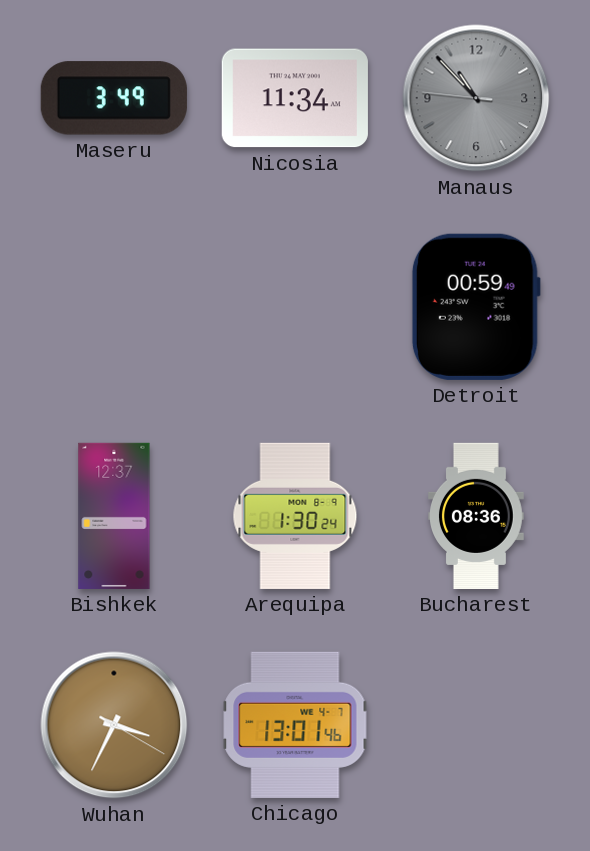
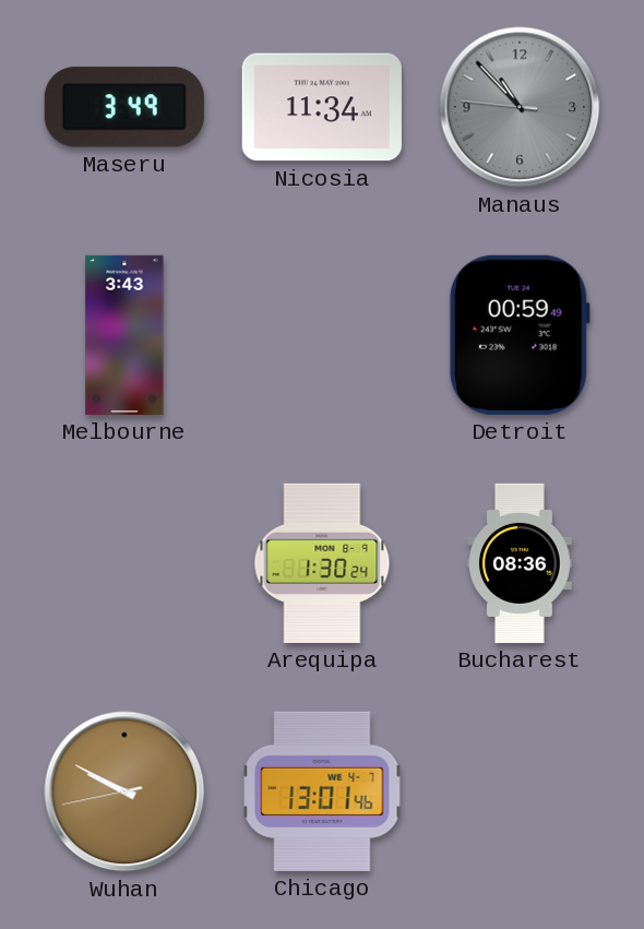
Melbourne: none -> 3:43
Bishkek: 12:37 -> none
Wuhan: 3:34 -> 9:49
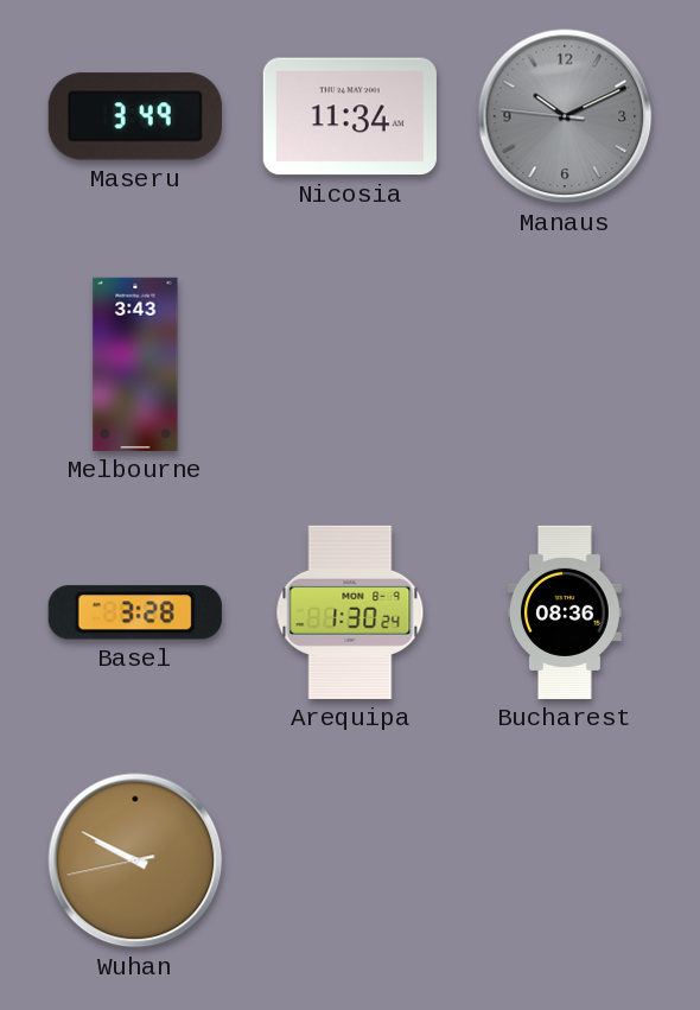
Manaus: 10:52 -> 10:10
Detroit: 00:59 -> none
Basel: none -> 3:28
Chicago: 13:01 -> none
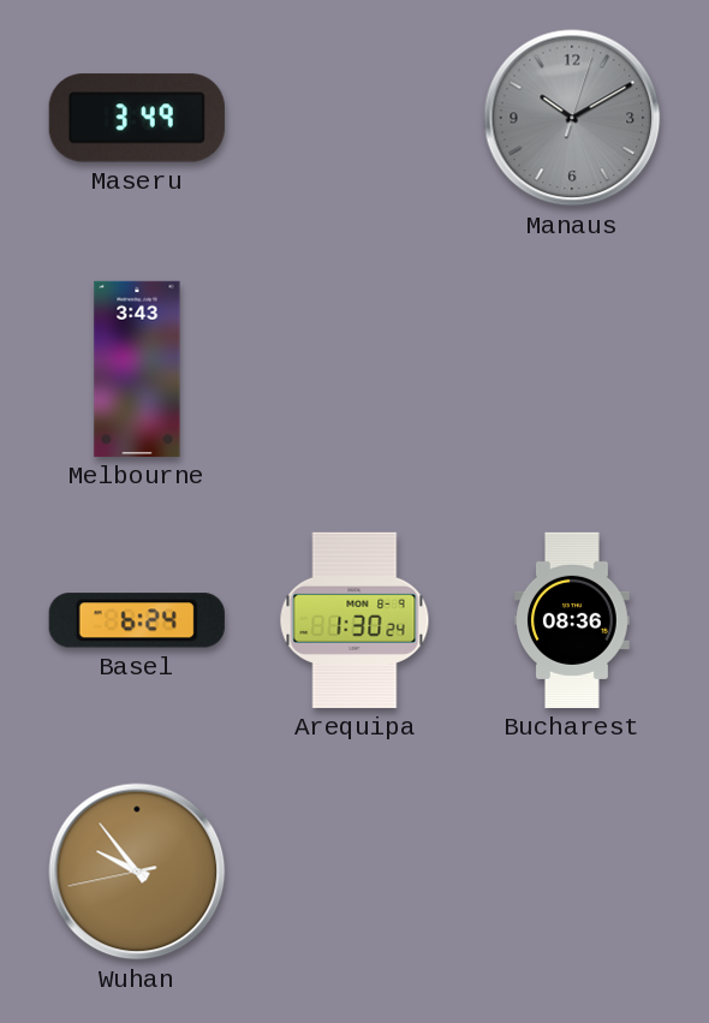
Nicosia: 11:34 -> none
Manaus: 10:10:46 -> 10:10:03
Basel: 3:28 -> 6:24
Wuhan: 9:49 -> 9:53
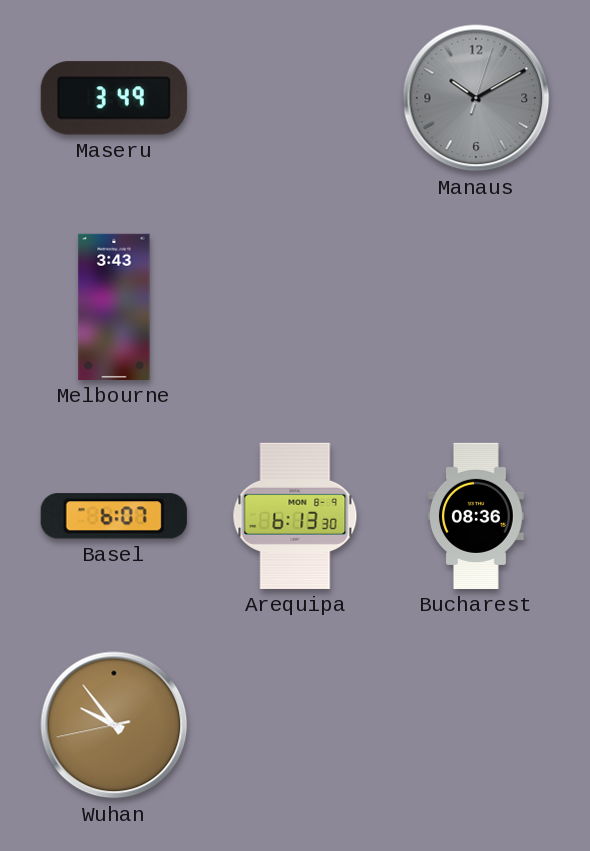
Basel: 6:24 -> 6:07
Arequipa: 1:30 -> 6:13
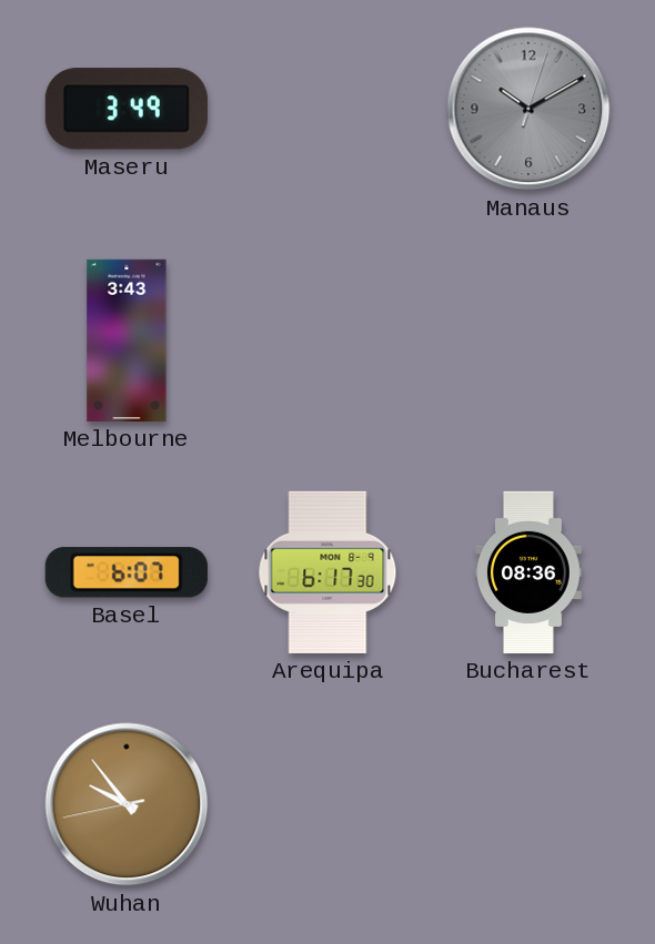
Arequipa: 6:13 -> 6:17
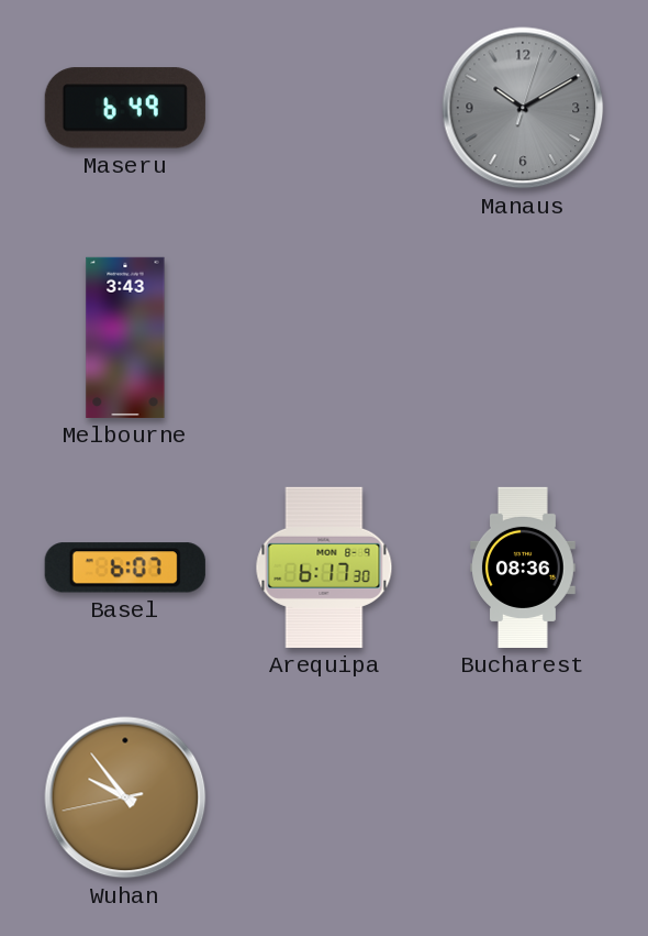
Maseru: 3:49 -> 6:49
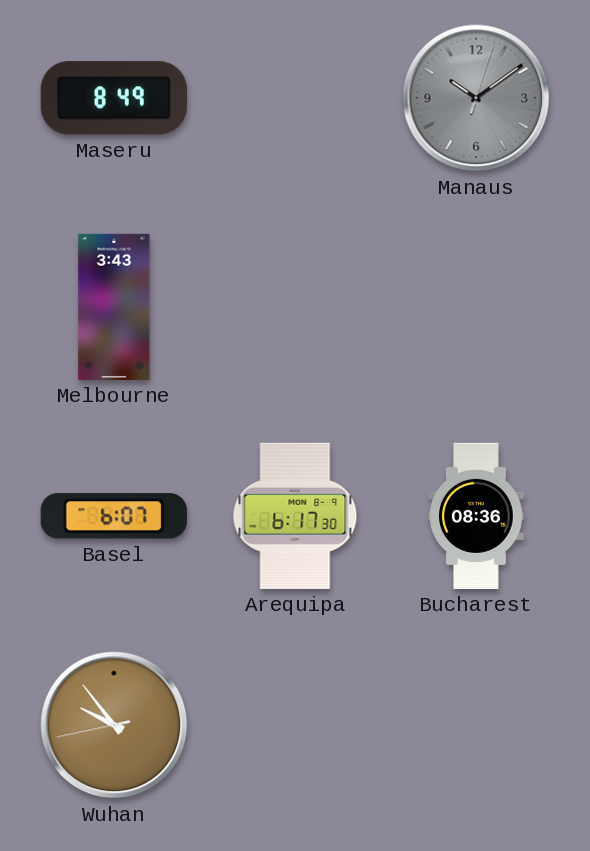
Maseru: 6:49 -> 8:49
Manaus: 10:10 -> 10:09
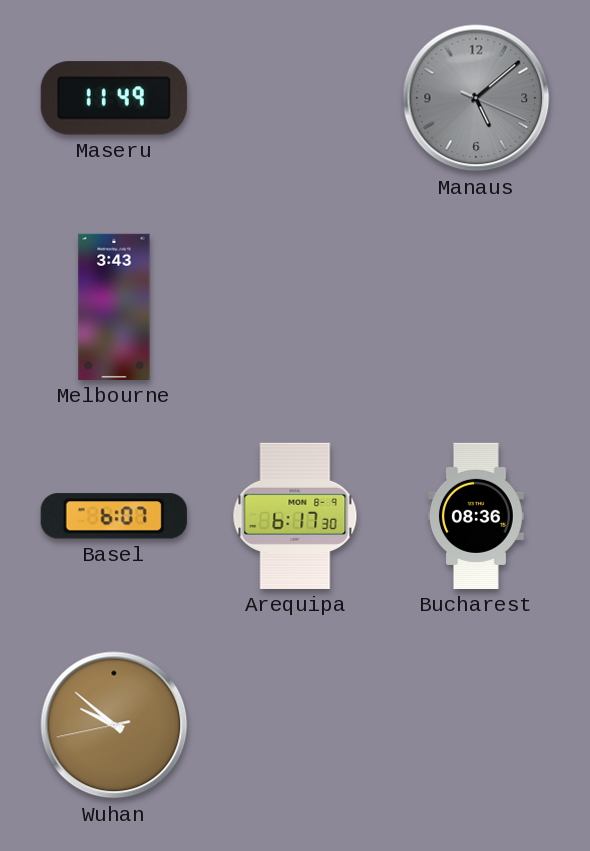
Maseru: 8:49 -> 11:49
Manaus: 10:09 -> 5:08
Wuhan: 9:53 -> 9:51
